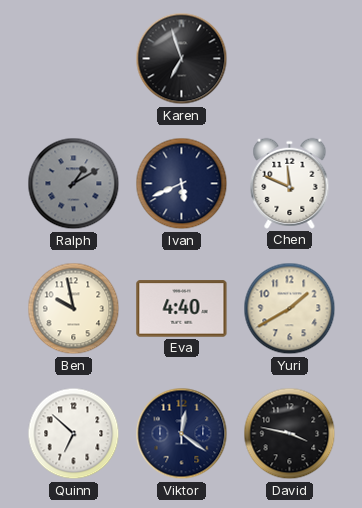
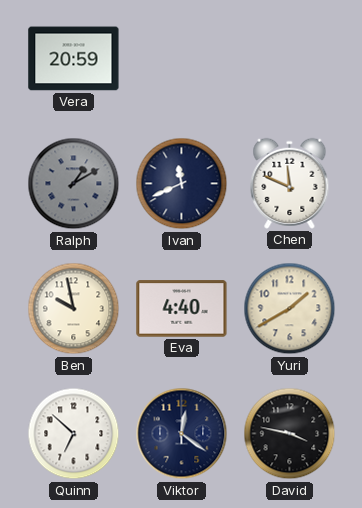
Vera: none -> 20:59
Karen: 6:57 -> none
Ivan: 5:41 -> 11:41
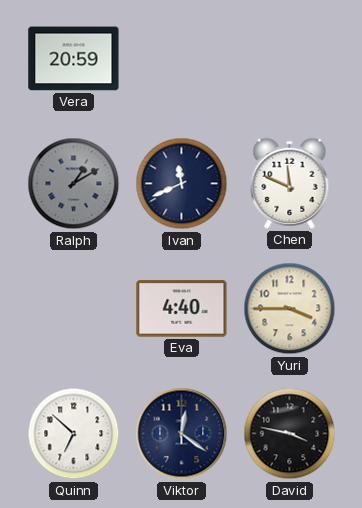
Ben: 9:58 -> none
Yuri: 1:40 -> 3:45
